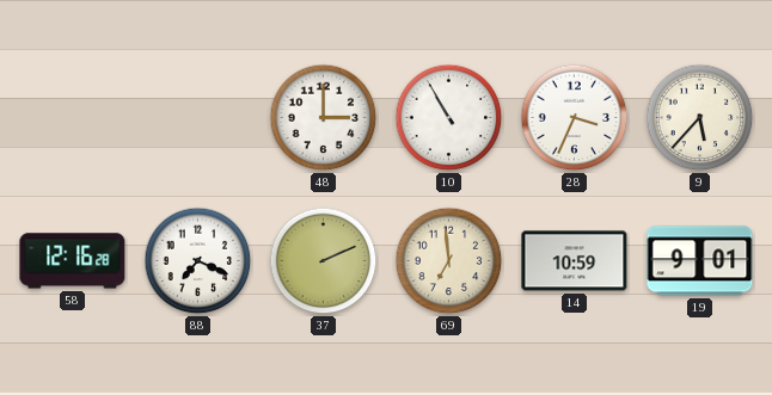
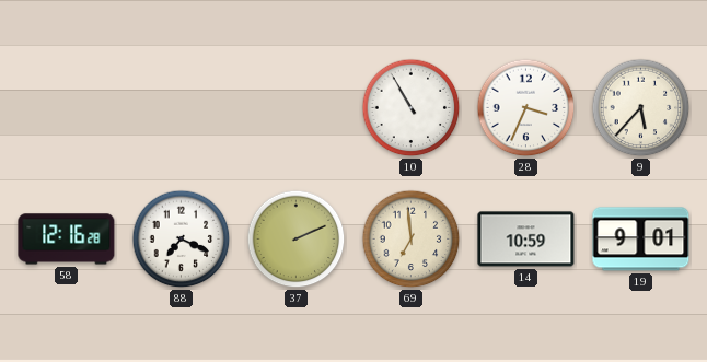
48: 3:00 -> none
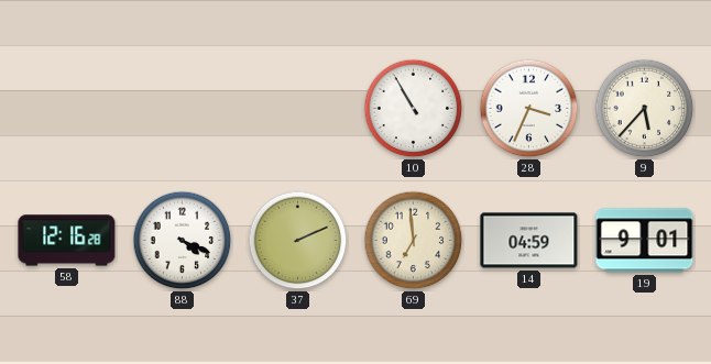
88: 7:19 -> 4:19
14: 10:59 -> 04:59
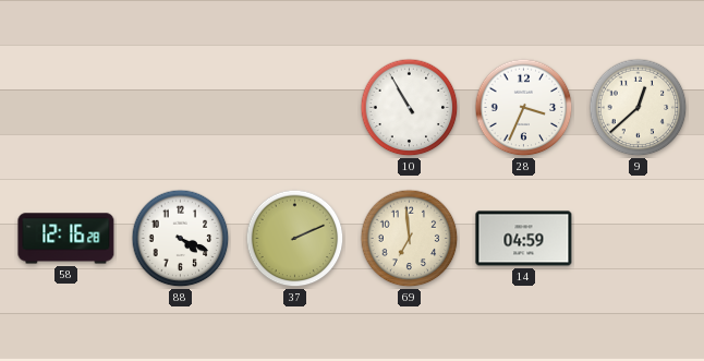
9: 5:37 -> 12:38
19: 9:01 -> none
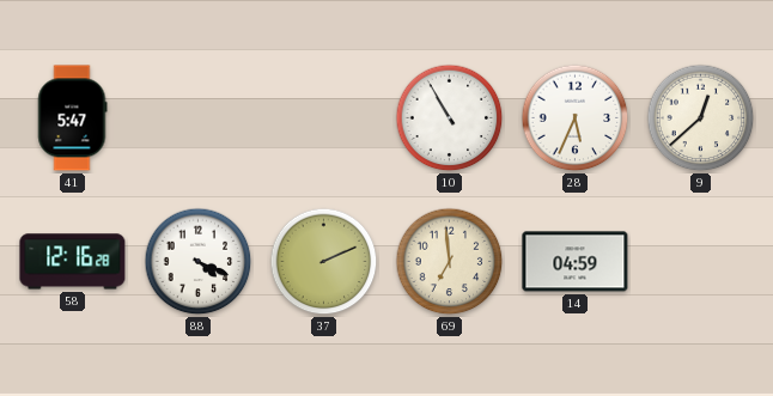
41: none -> 5:47
28: 3:34 -> 5:34
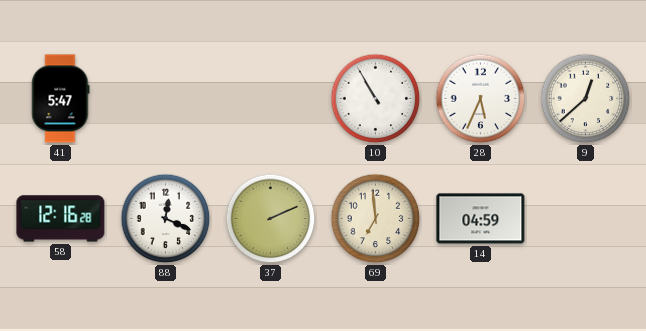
88: 4:19 -> 12:19
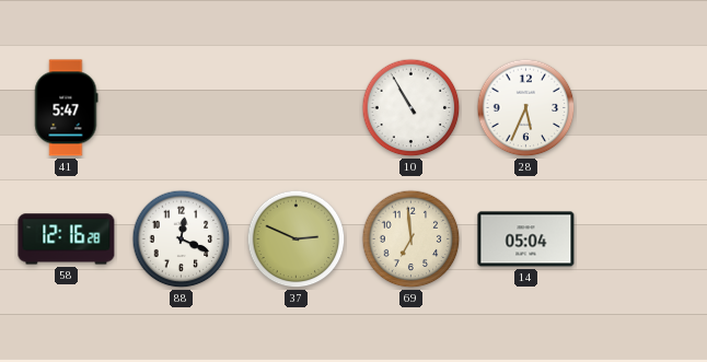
9: 12:38 -> none
37: 2:11 -> 2:49
14: 04:59 -> 05:04
